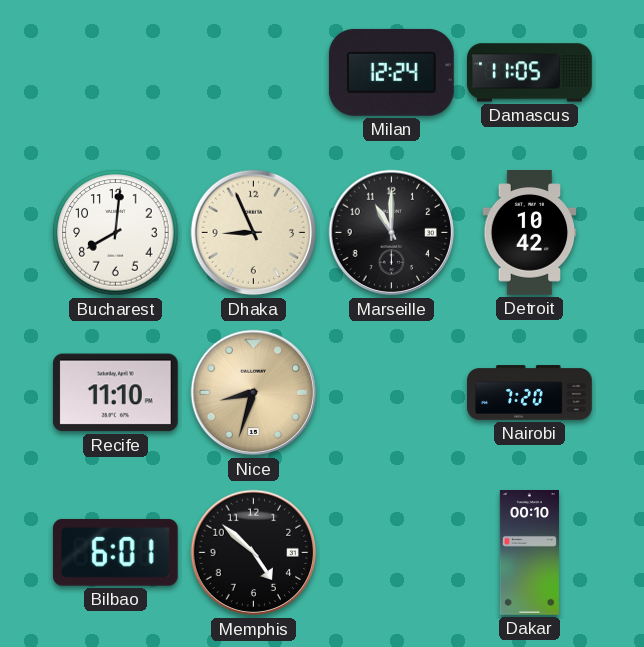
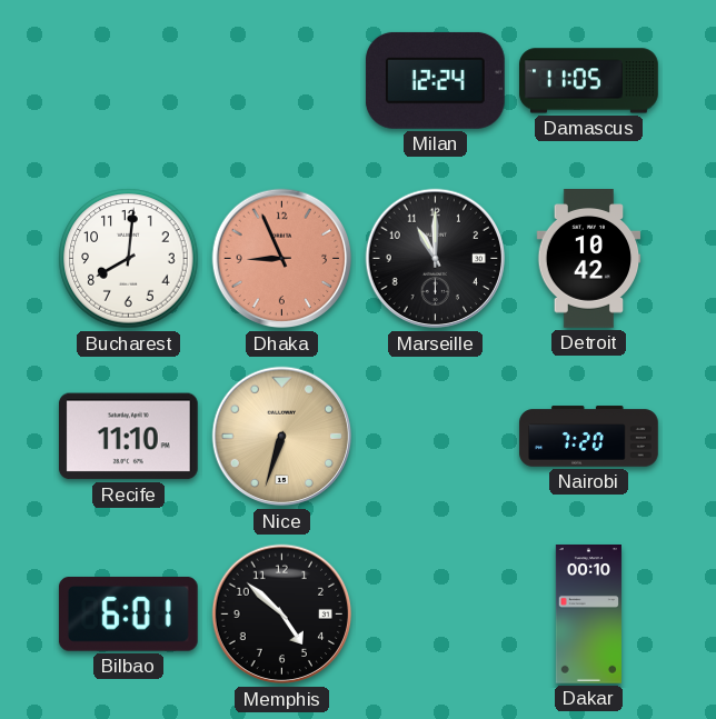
Dhaka dial: cream -> salmon
Nice: 8:33 -> 6:33
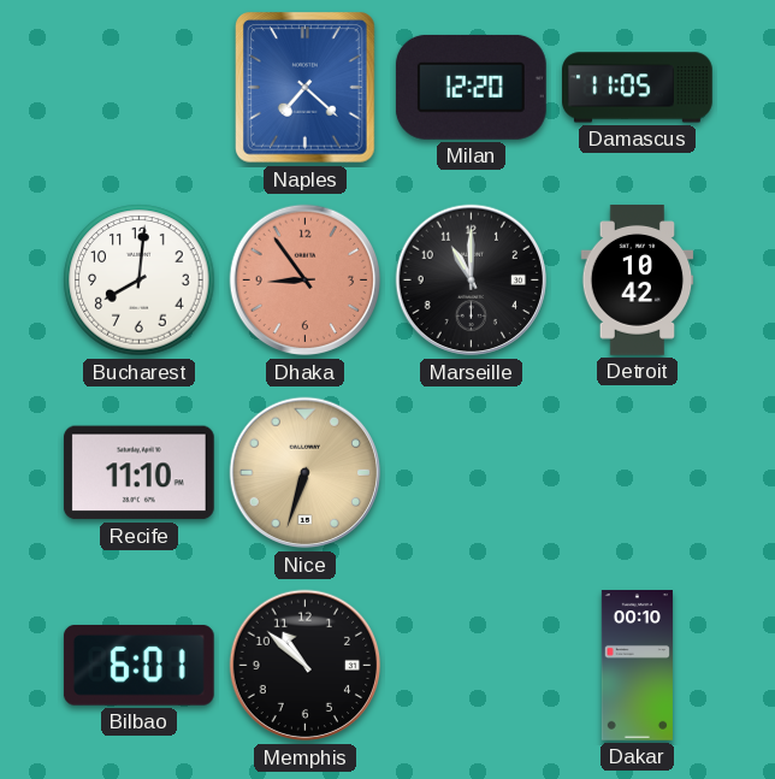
Naples: none -> 7:22
Milan: 12:24 -> 12:20
Dhaka: 8:56 -> 8:54
Nairobi: 7:20 -> none
Memphis: 4:52 -> 10:52
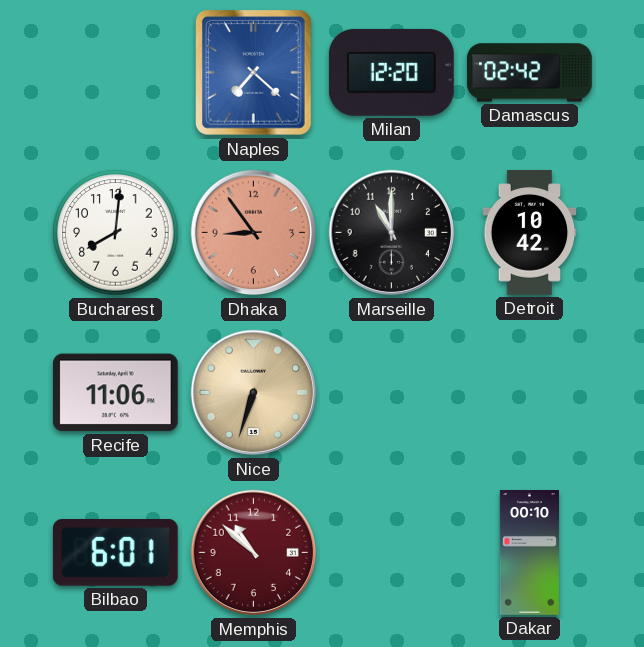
Damascus: 11:05 -> 02:42
Recife: 11:10 -> 11:06
Memphis dial: black -> burgundy
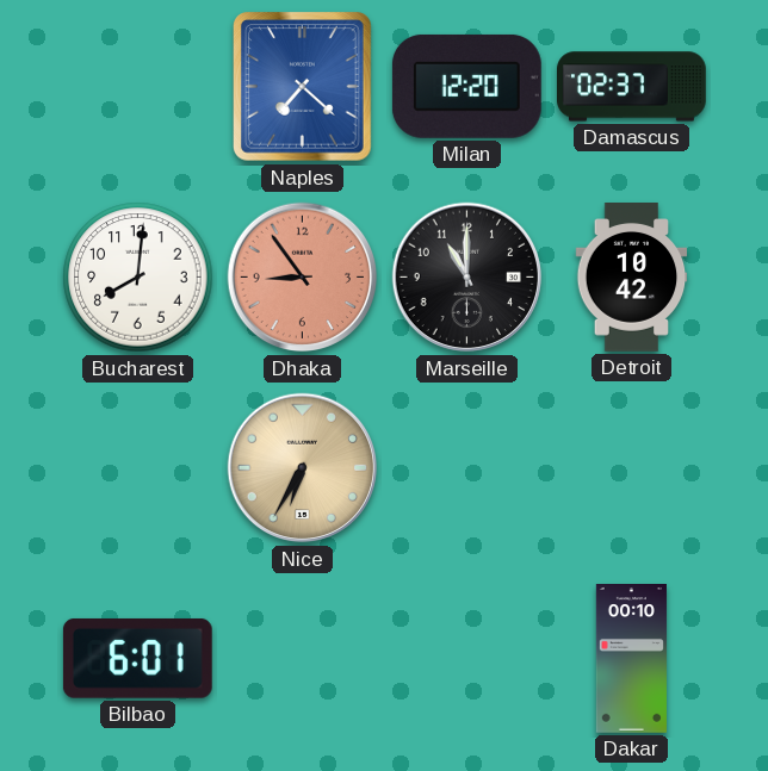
Damascus: 02:42 -> 02:37
Recife: 11:06 -> none
Nice: 6:33 -> 6:35
Memphis: 10:52 -> none
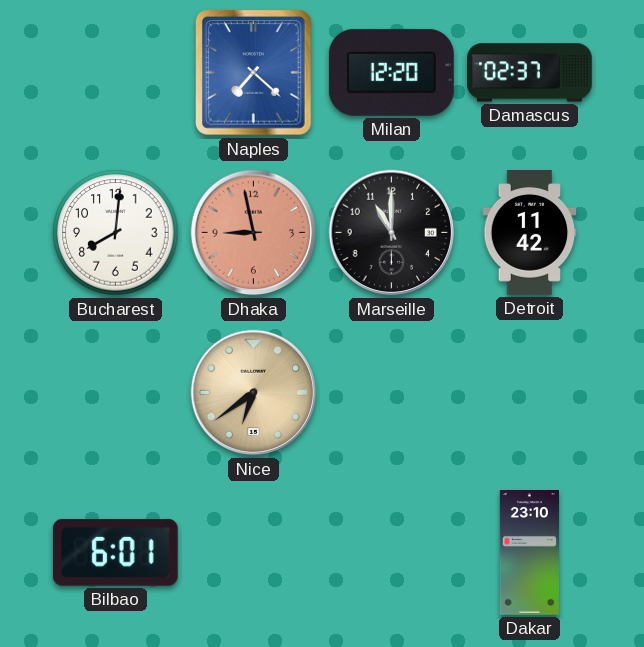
Dhaka: 8:54 -> 8:58
Detroit: 10:42 -> 11:42
Nice: 6:35 -> 6:39
Dakar: 00:10 -> 23:10
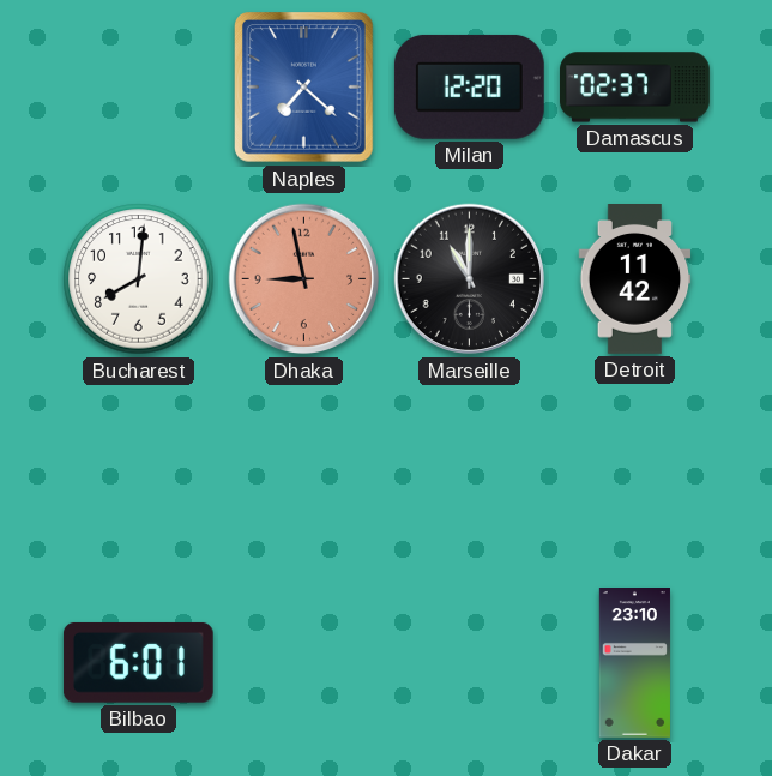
Nice: 6:39 -> none
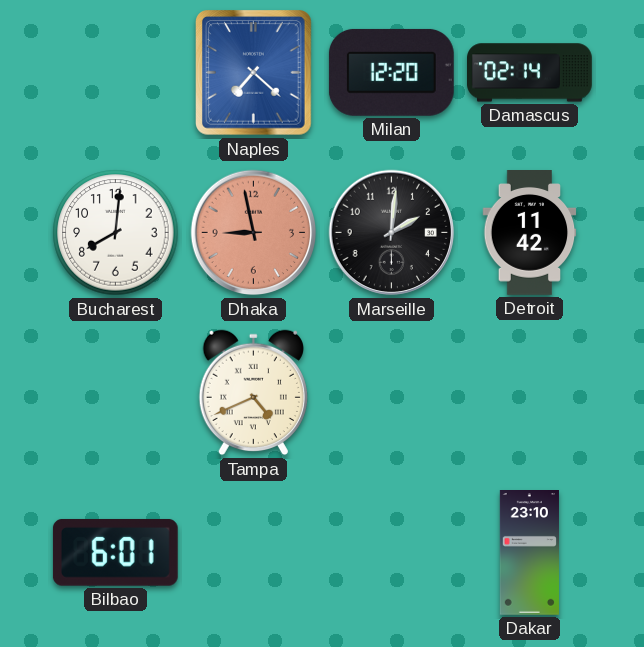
Damascus: 02:37 -> 02:14
Marseille: 11:00 -> 2:01
Tampa: none -> 4:41
